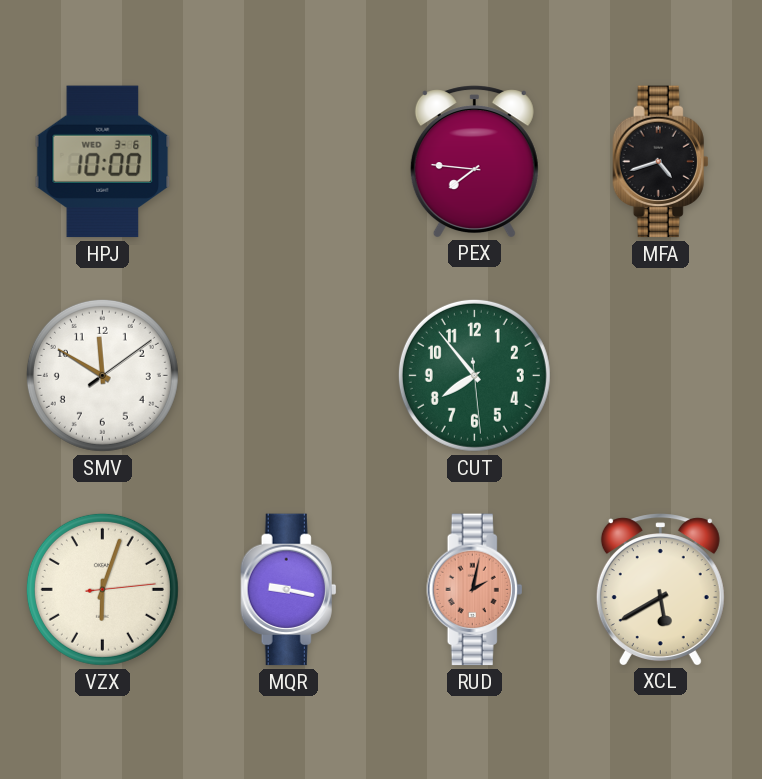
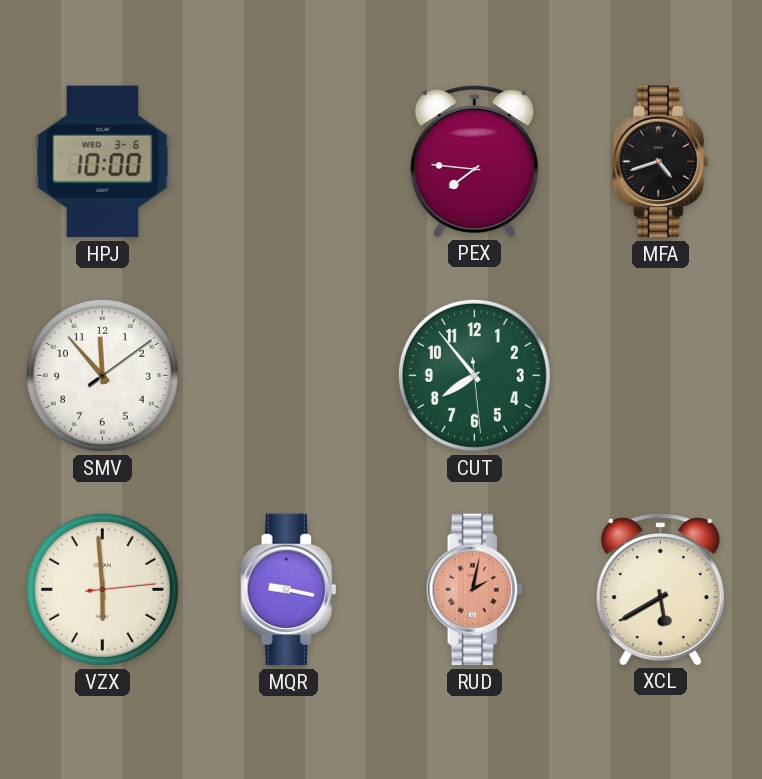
SMV: 11:50 -> 11:53
VZX: 6:03 -> 5:59
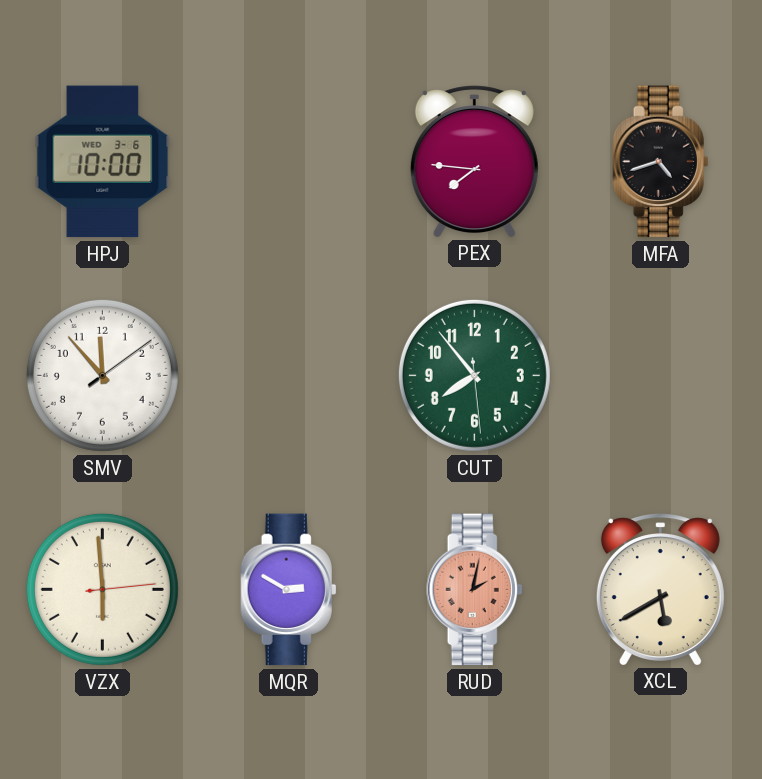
MQR: 9:17 -> 2:50
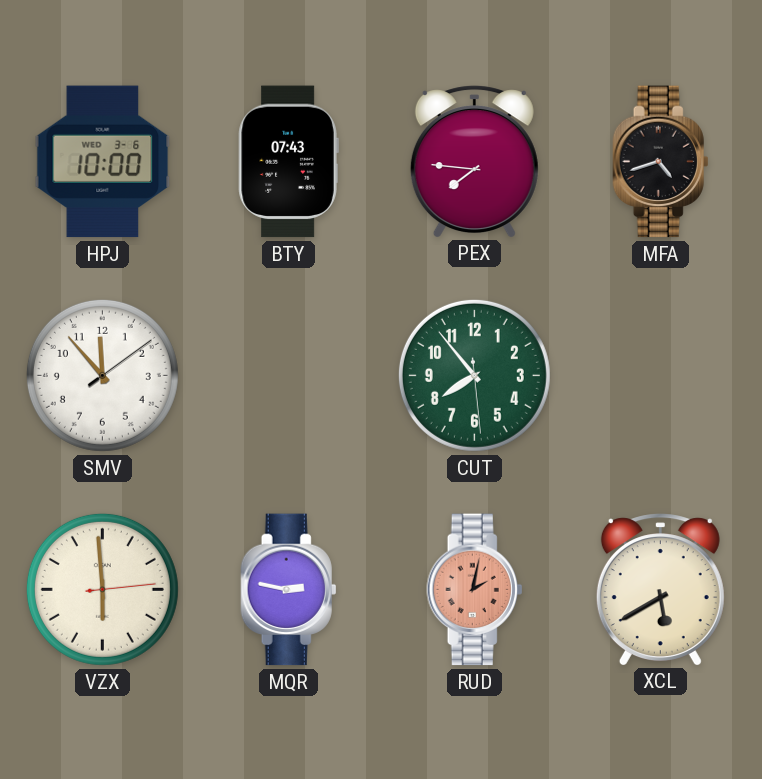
BTY: none -> 07:43
MQR: 2:50 -> 2:47
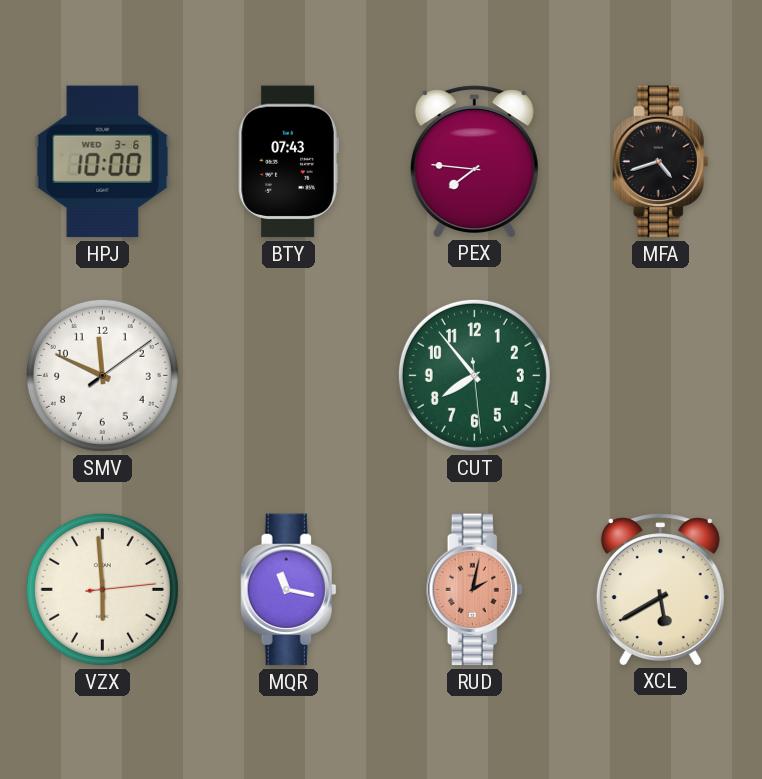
SMV: 11:53 -> 11:49
MQR: 2:47 -> 11:17
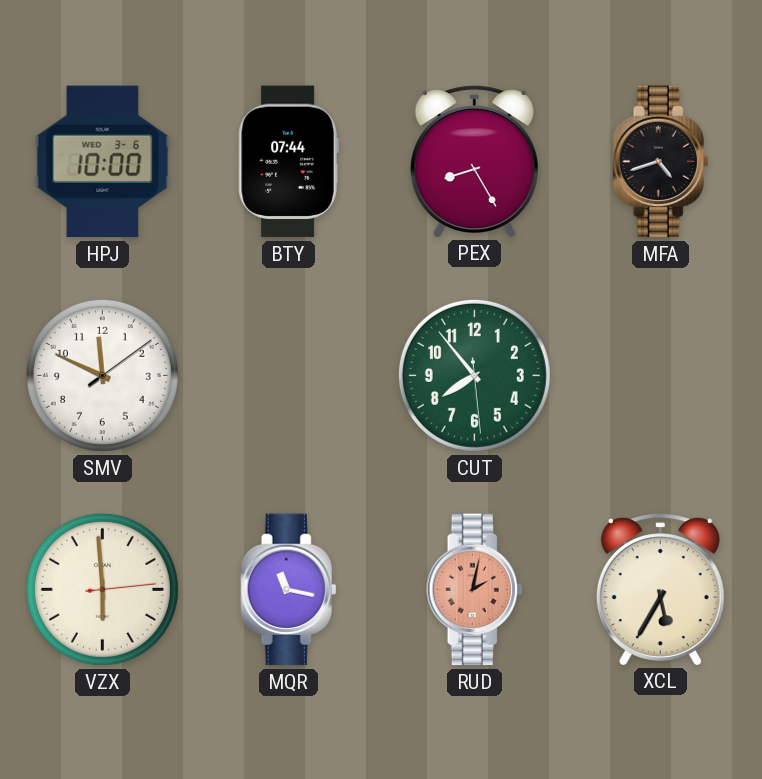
BTY: 07:43 -> 07:44
PEX: 7:46 -> 8:25
XCL: 5:40 -> 5:35
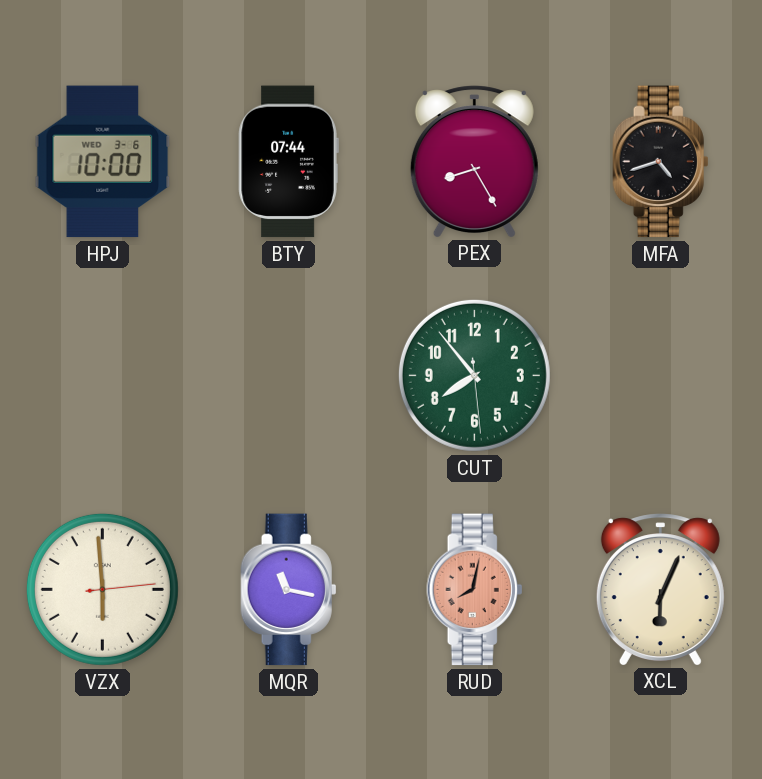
SMV: 11:49 -> none
RUD: 2:02 -> 8:02
XCL: 5:35 -> 6:04
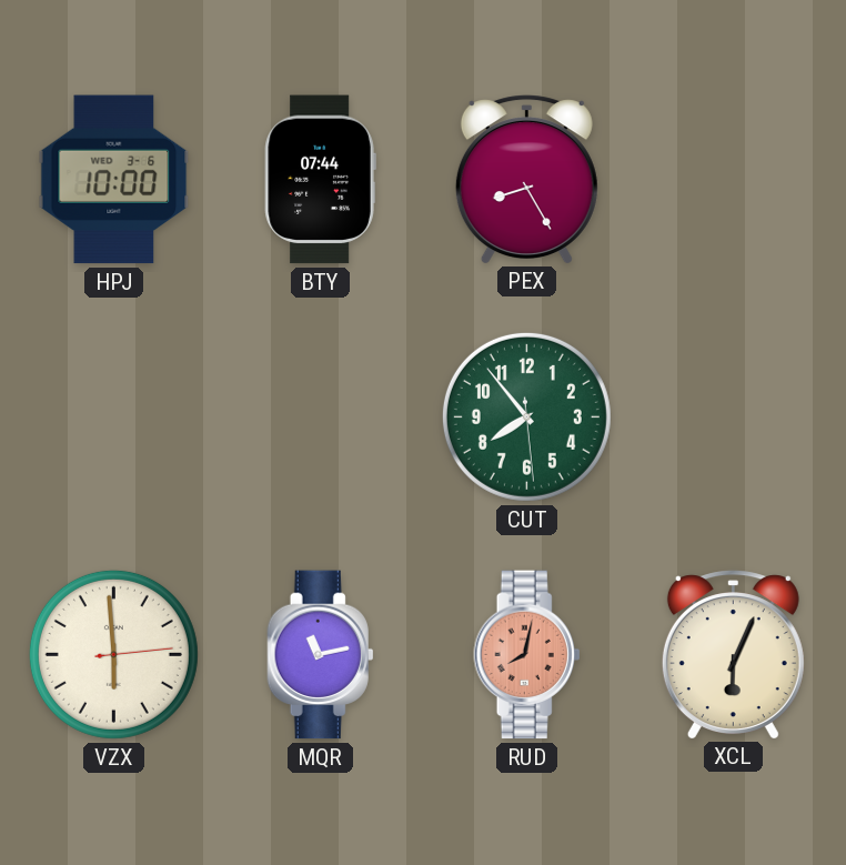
MFA: 4:42 -> none
MQR: 11:17 -> 11:13
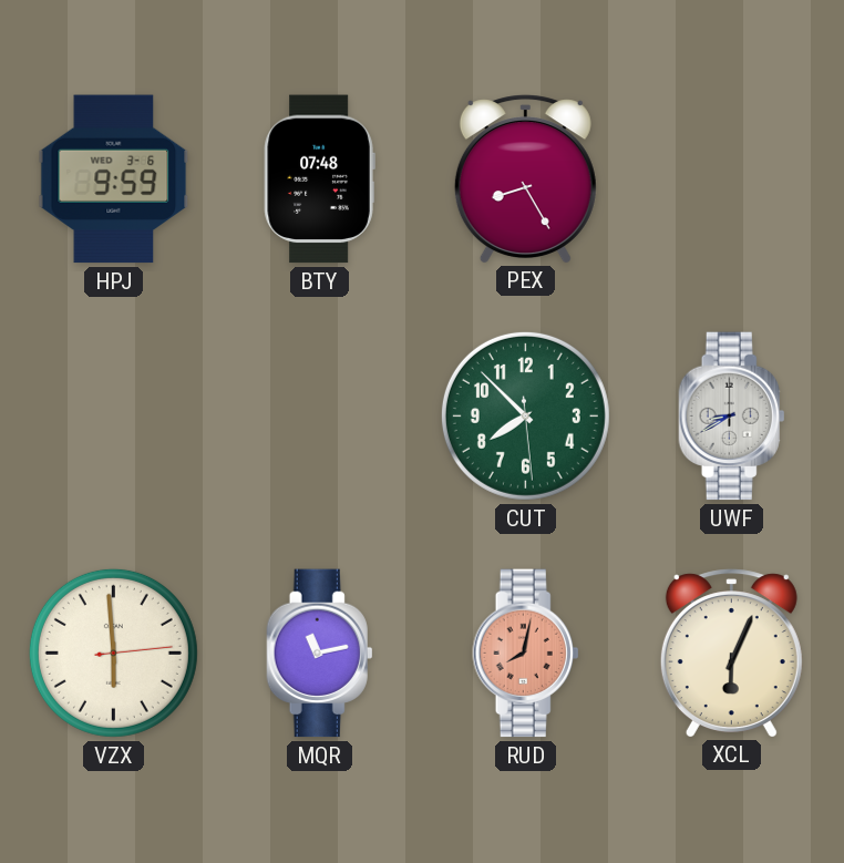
HPJ: 10:00 -> 9:59
BTY: 07:44 -> 07:48
CUT: 7:53 -> 7:52
UWF: none -> 8:40
